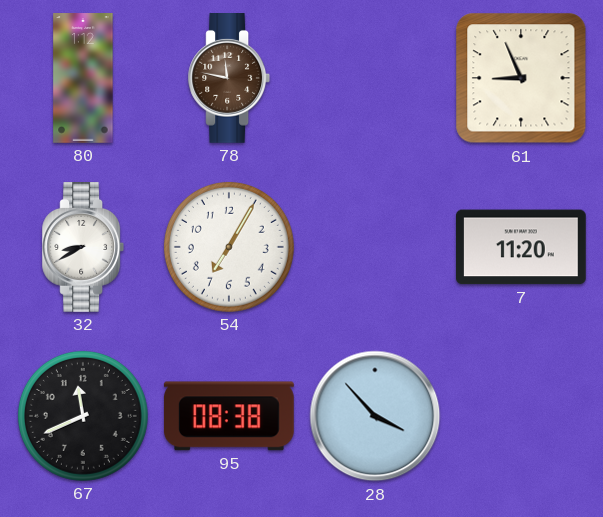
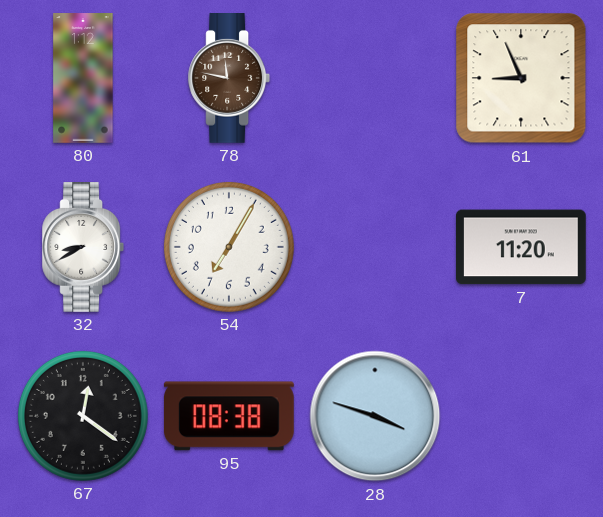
67: 11:41 -> 12:21
28: 3:53 -> 3:48
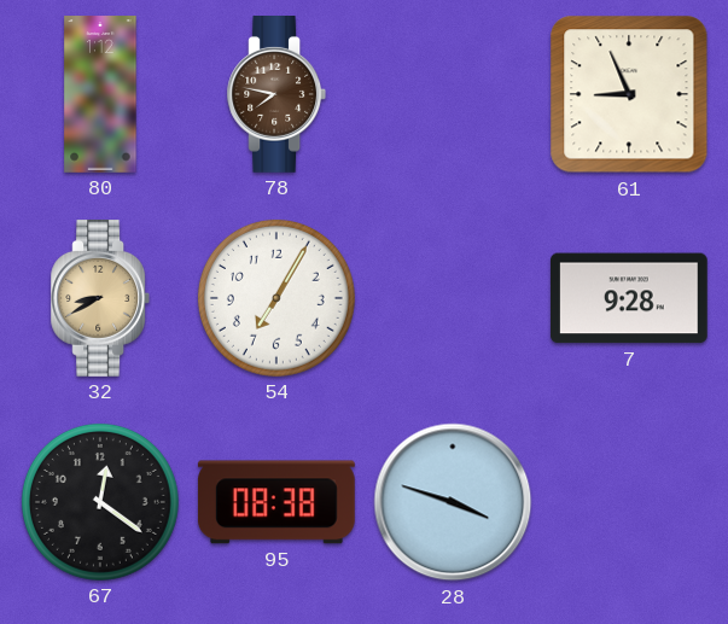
78: 11:47 -> 7:47
32 dial: white -> champagne
7: 11:20 -> 9:28
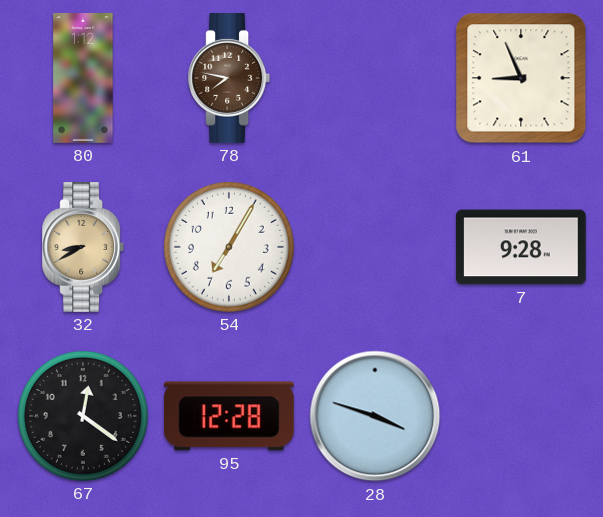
95: 08:38 -> 12:28
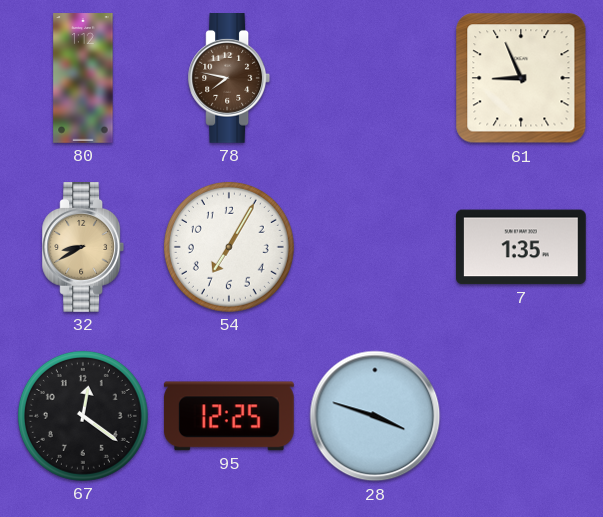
7: 9:28 -> 1:35
95: 12:28 -> 12:25
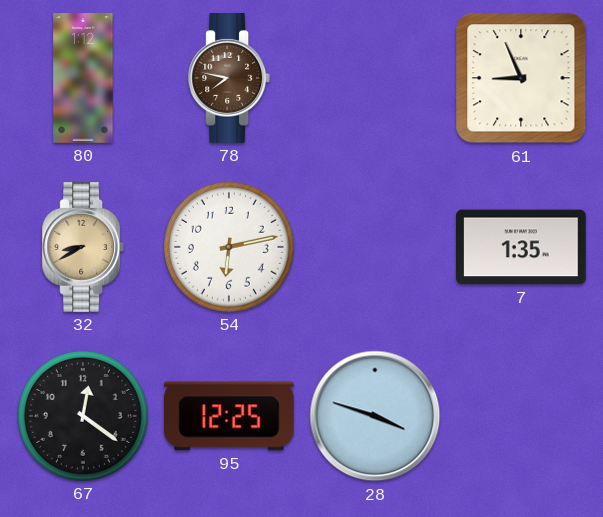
54: 7:05 -> 6:13
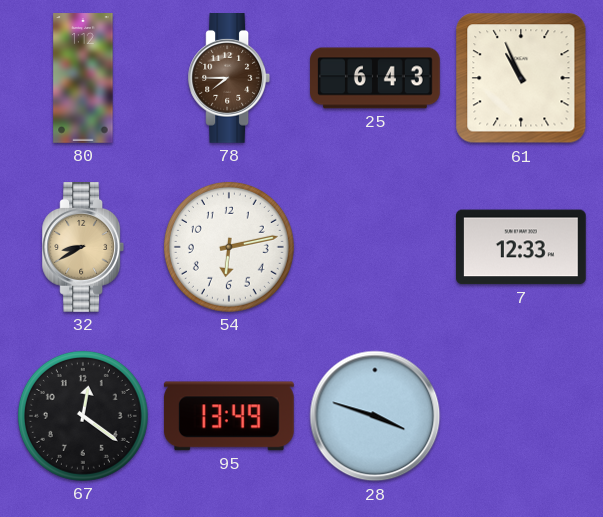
78: 7:47 -> 7:45
25: none -> 6:43
61: 8:56 -> 10:56
7: 1:35 -> 12:33
95: 12:25 -> 13:49
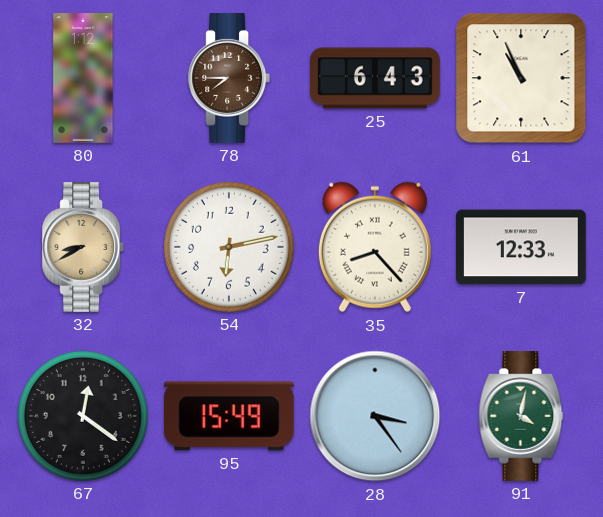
35: none -> 8:23
95: 13:49 -> 15:49
28: 3:48 -> 3:24
91: none -> 4:02
